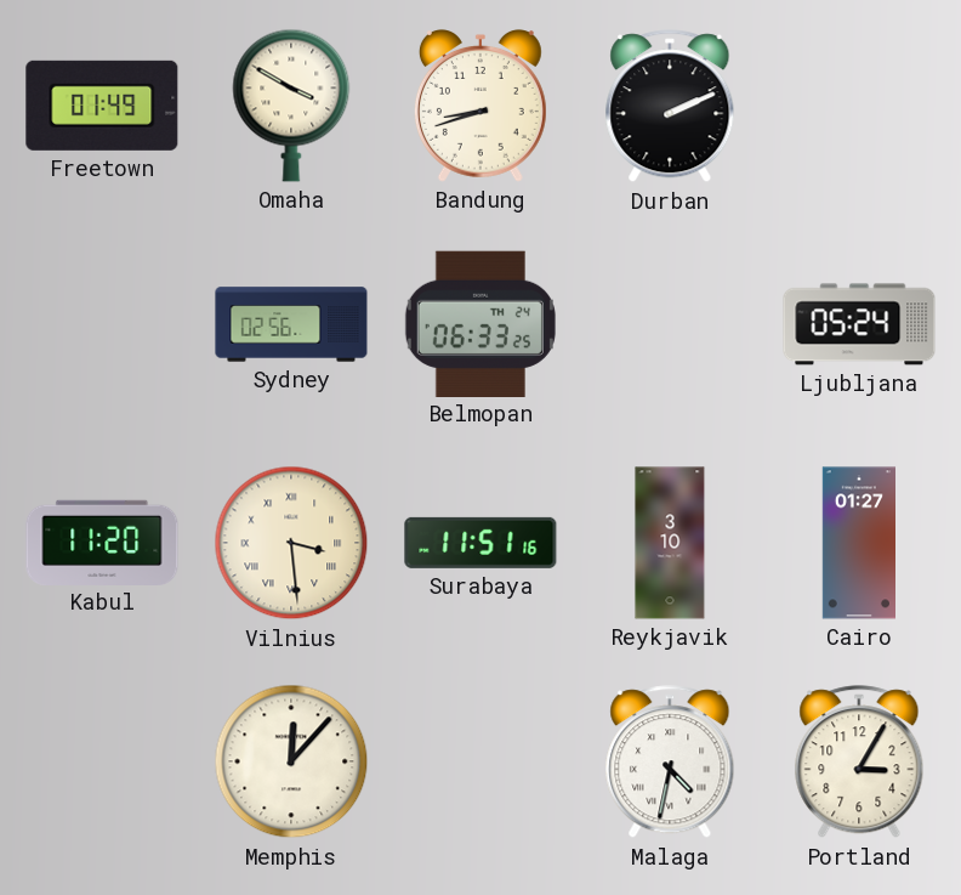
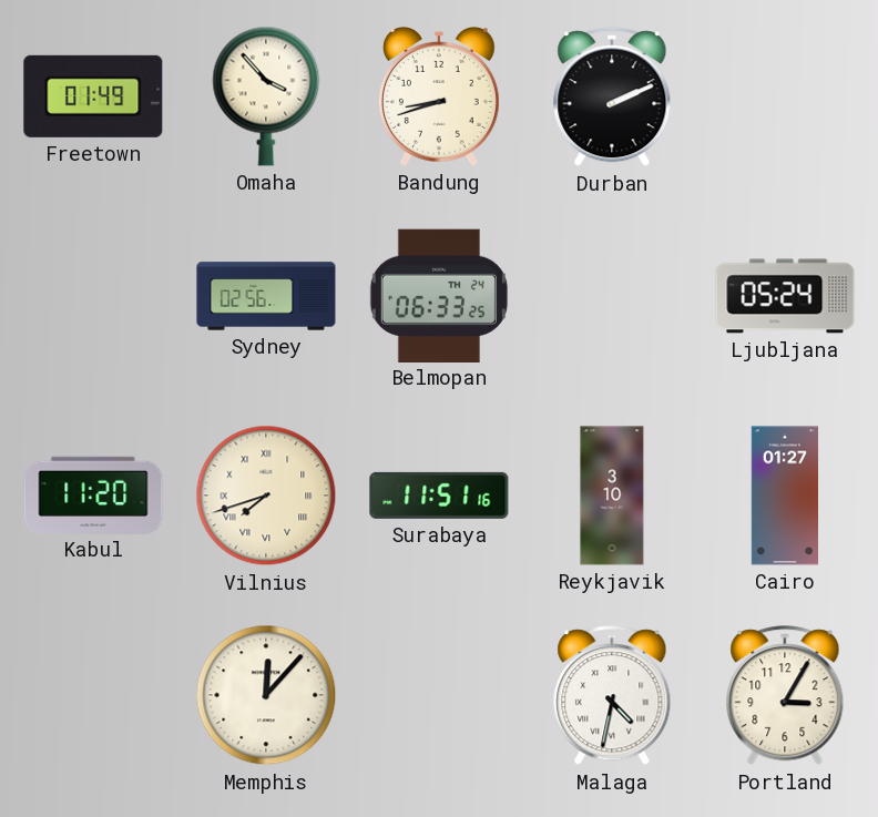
Omaha: 3:50 -> 3:53
Vilnius: 3:29 -> 7:42
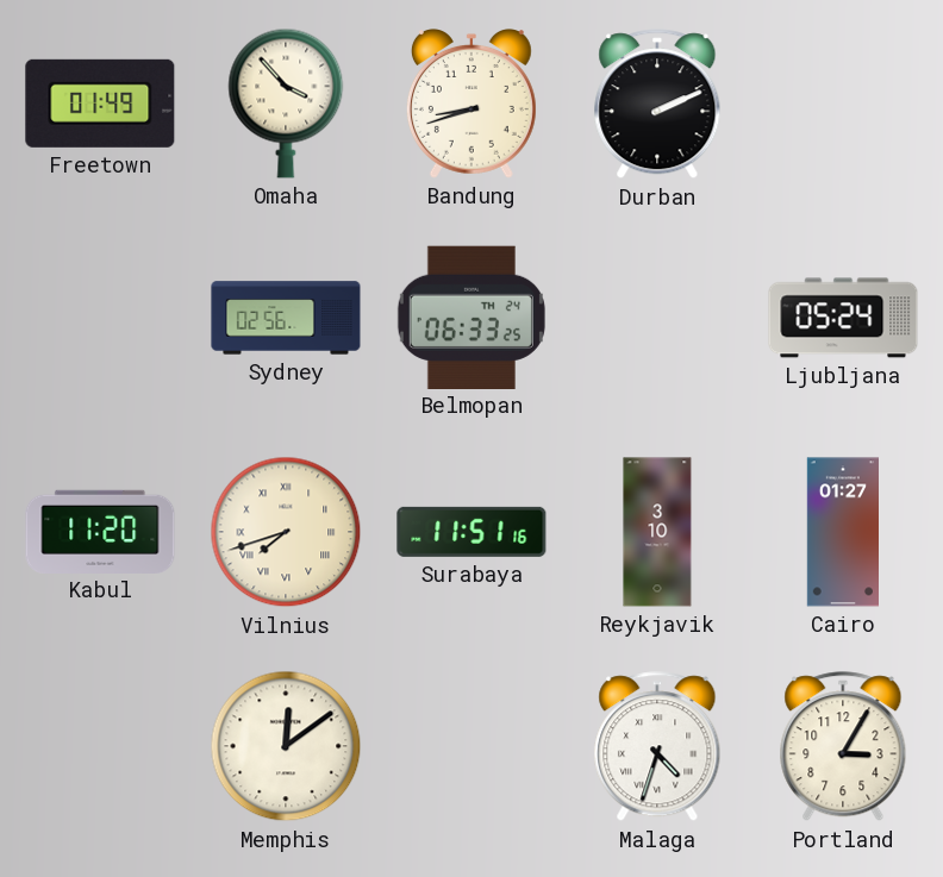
Memphis: 12:07 -> 12:09
Malaga: 4:32 -> 4:33
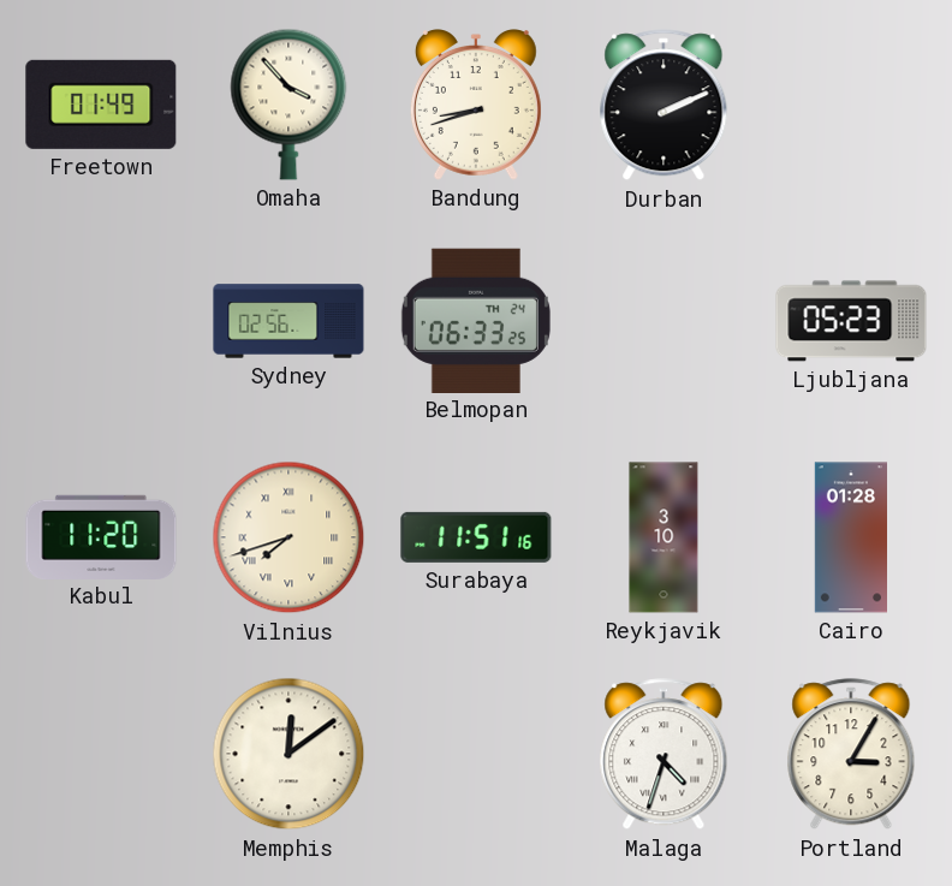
Ljubljana: 05:24 -> 05:23
Cairo: 01:27 -> 01:28
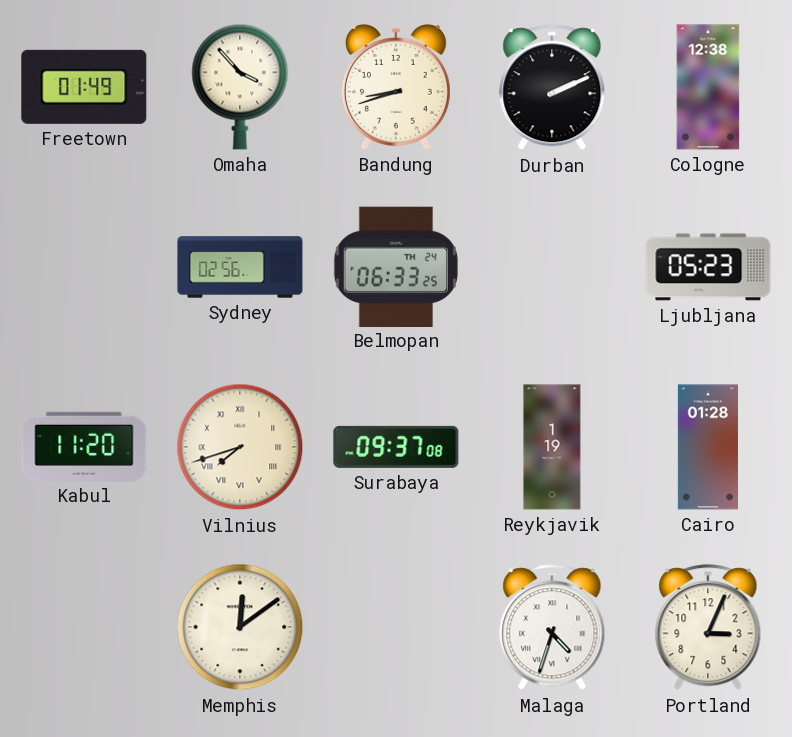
Cologne: none -> 12:38
Surabaya: 11:51 -> 09:37
Reykjavik: 3:10 -> 1:19
Portland: 3:05 -> 3:04
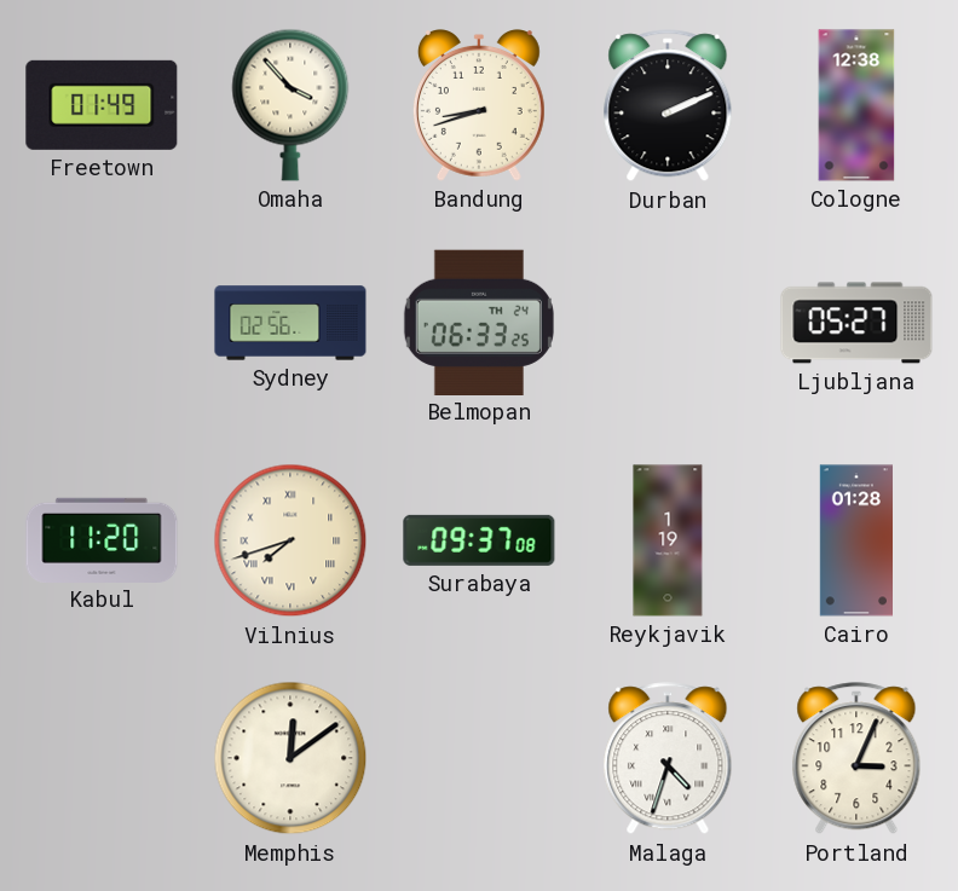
Ljubljana: 05:23 -> 05:27
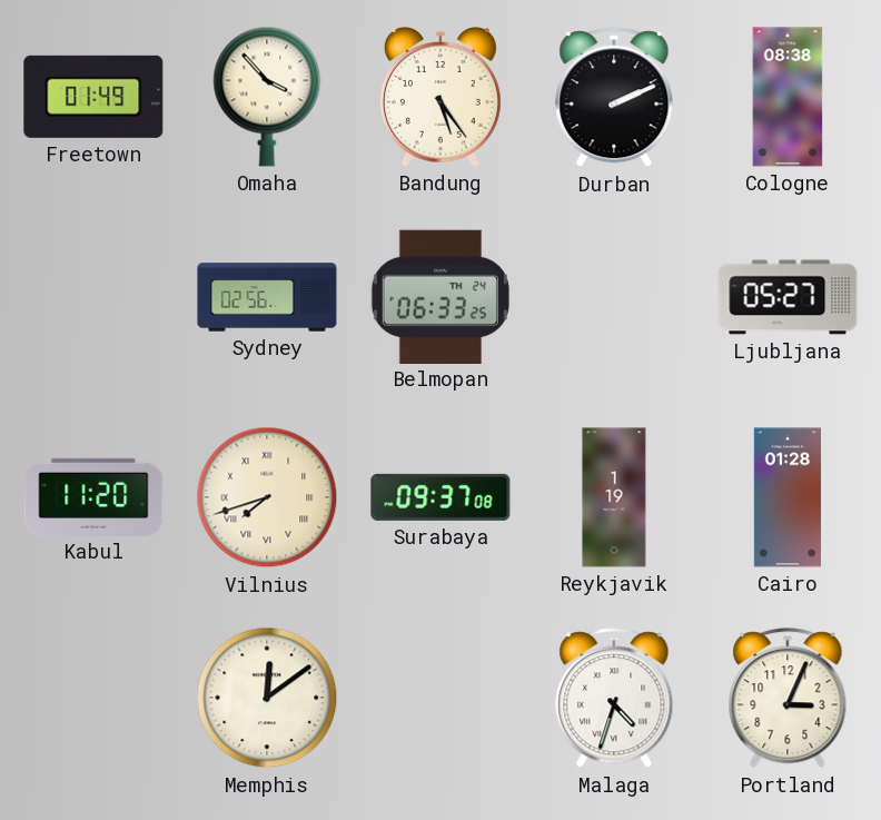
Bandung: 8:42 -> 5:24
Cologne: 12:38 -> 08:38
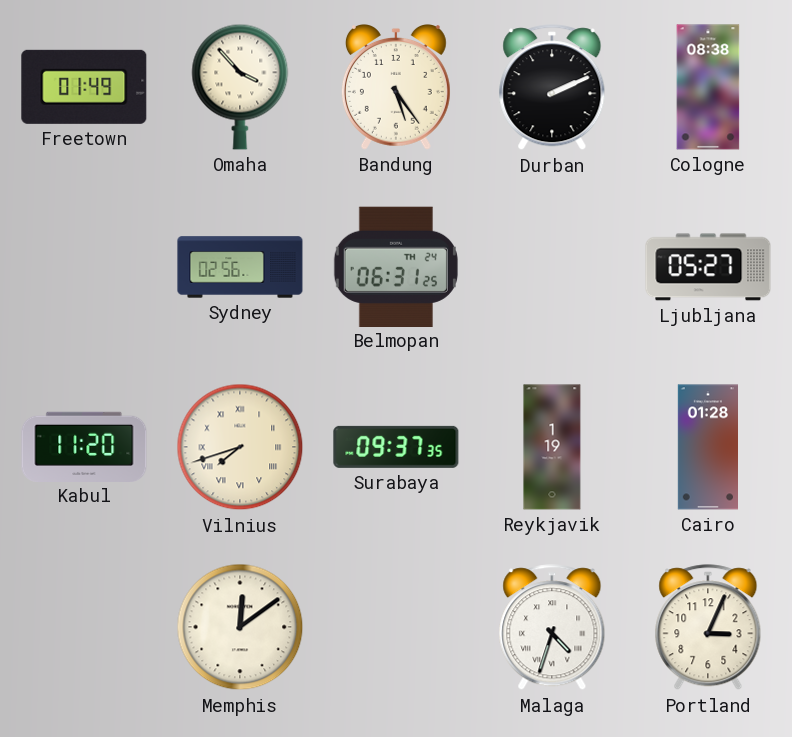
Belmopan: 06:33 -> 06:31
Surabaya: 09:37:08 -> 09:37:35
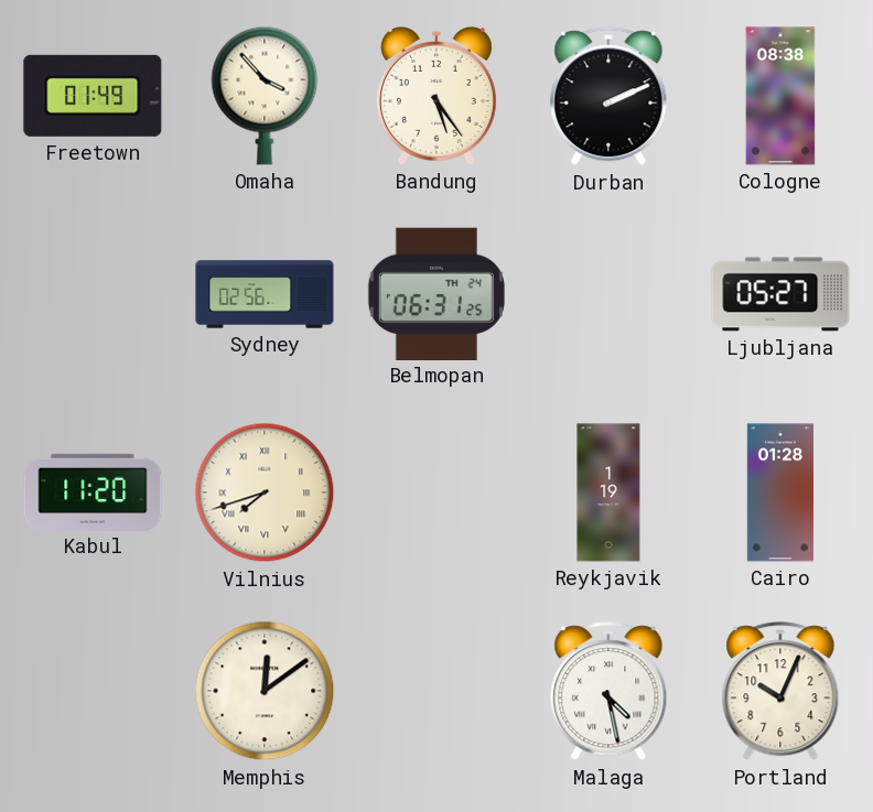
Surabaya: 09:37 -> none
Malaga: 4:33 -> 4:28
Portland: 3:04 -> 10:04
